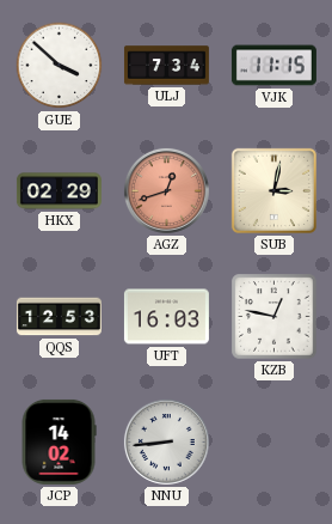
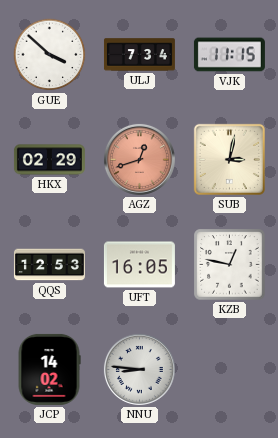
UFT: 16:03 -> 16:05
NNU: 8:44 -> 8:46
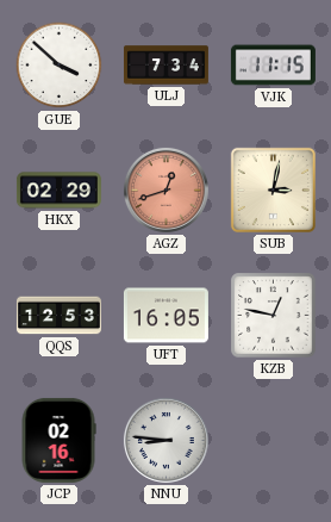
JCP: 14:02 -> 02:16
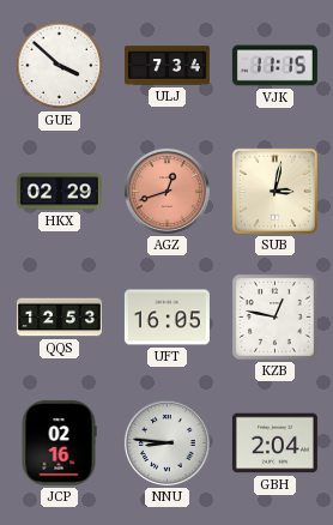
GBH: none -> 2:04
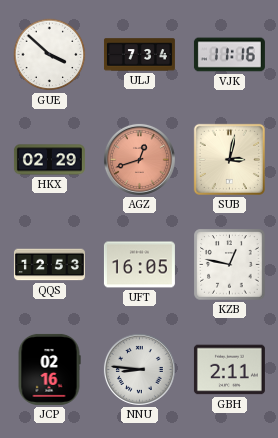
VJK: 11:15 -> 11:16
GBH: 2:04 -> 2:11
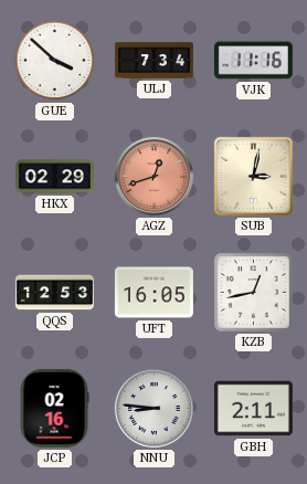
KZB: 12:47 -> 12:43
